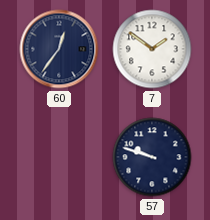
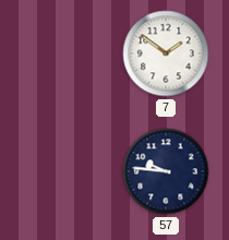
60: 12:36 -> none
57: 9:48 -> 9:46
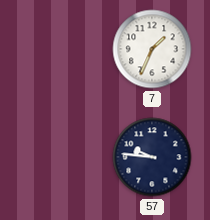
7: 1:51 -> 1:34
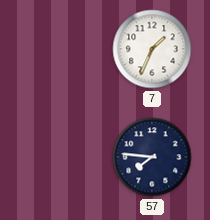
57: 9:46 -> 7:46
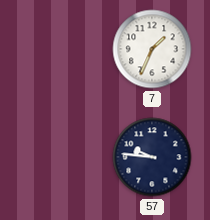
57: 7:46 -> 9:46
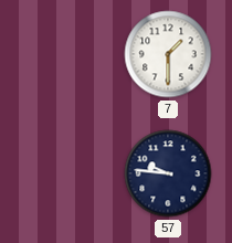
7: 1:34 -> 1:30
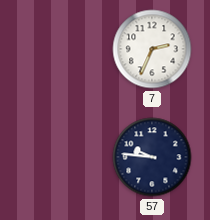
7: 1:30 -> 2:34
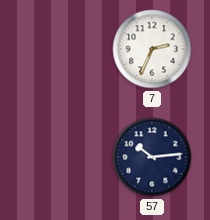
57: 9:46 -> 10:14
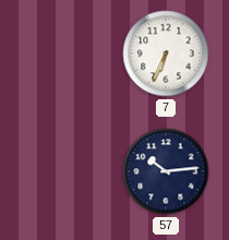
7: 2:34 -> 6:34
